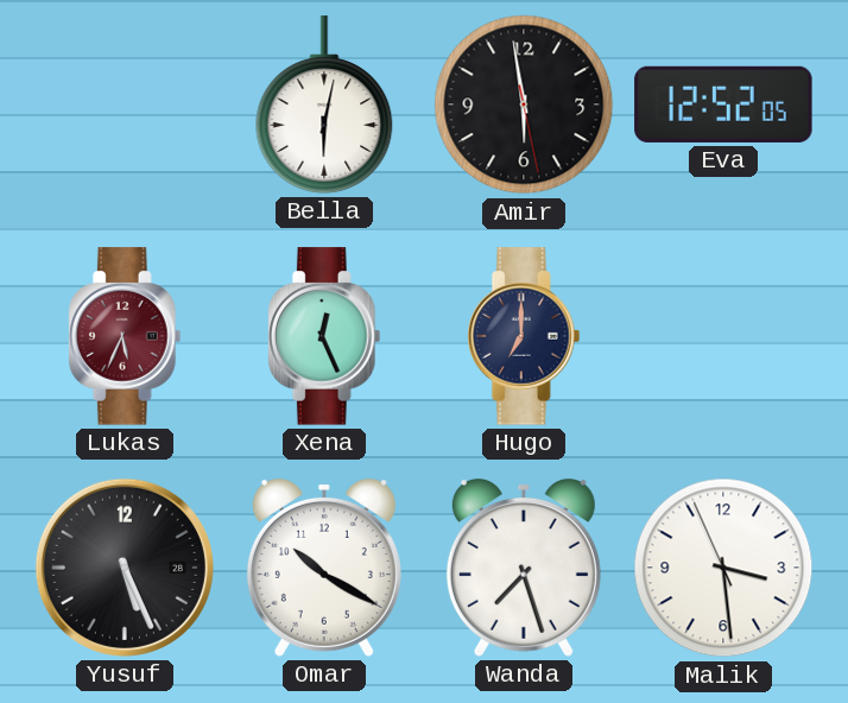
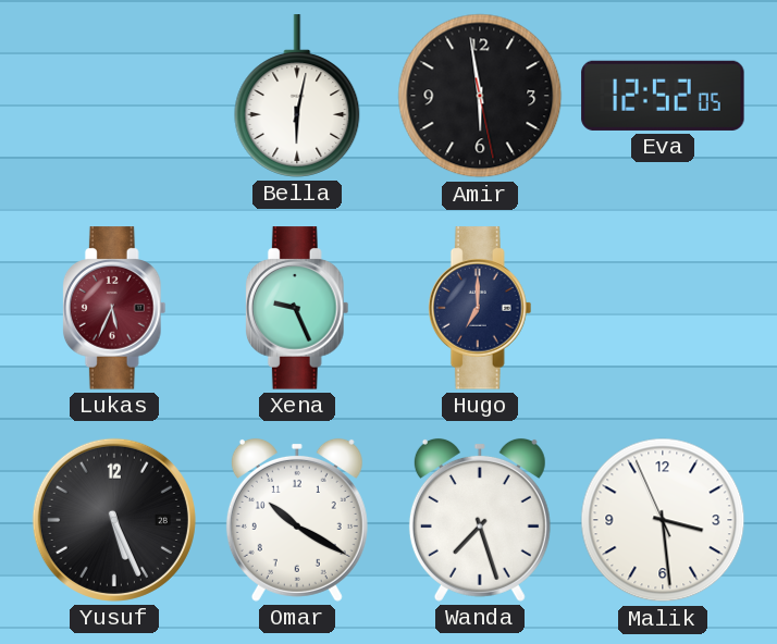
Xena: 12:26 -> 9:26
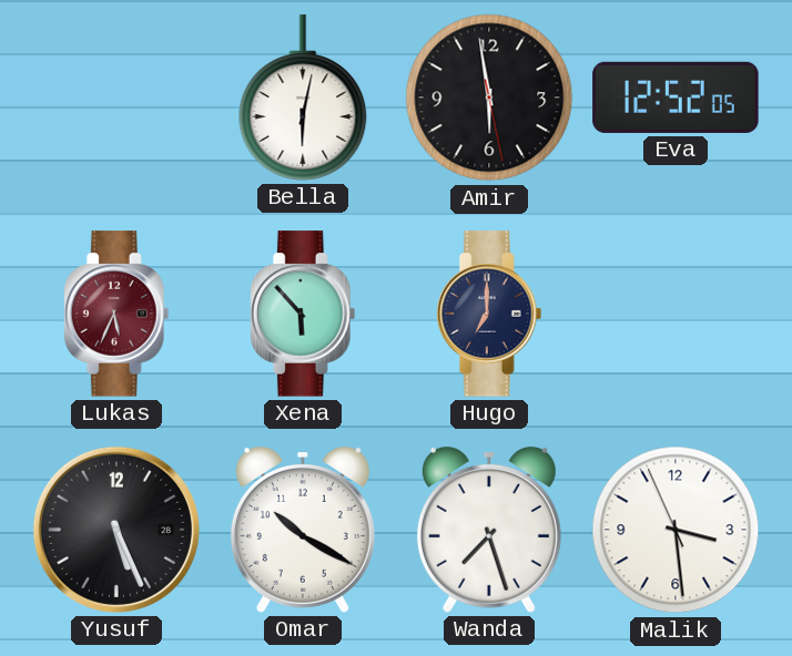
Xena: 9:26 -> 5:53
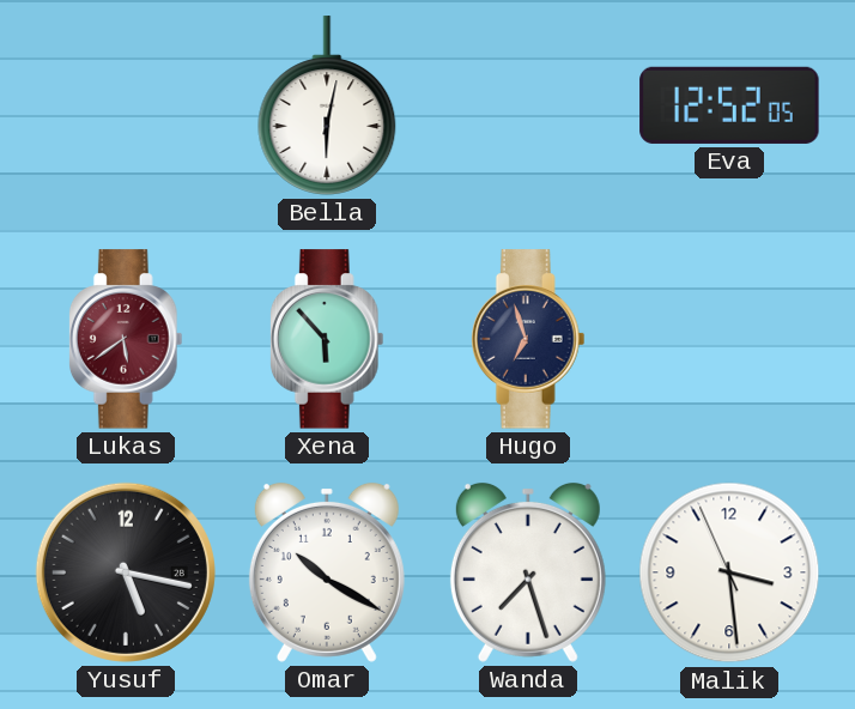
Amir: 5:58 -> none
Lukas: 5:34 -> 5:39
Hugo: 7:00 -> 6:57
Yusuf: 5:26 -> 5:17
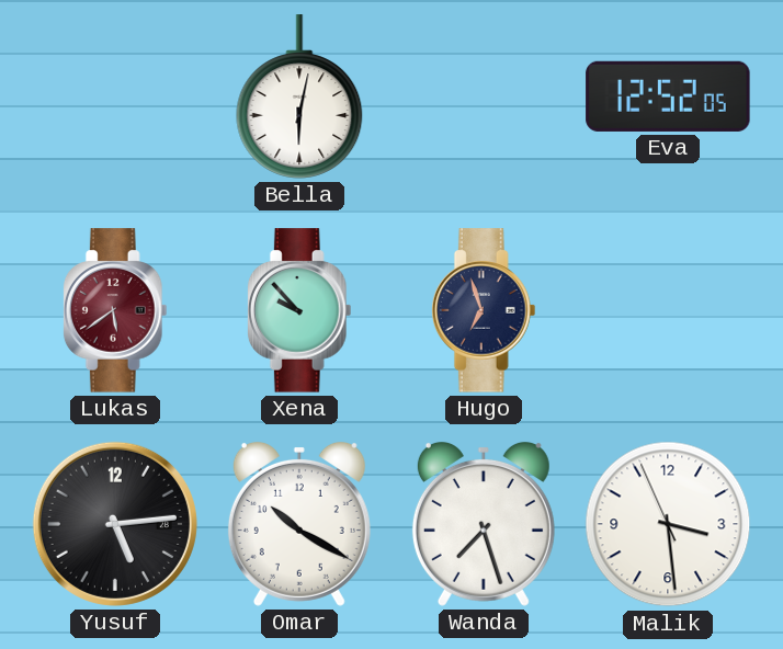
Xena: 5:53 -> 9:53
Yusuf: 5:17 -> 5:14
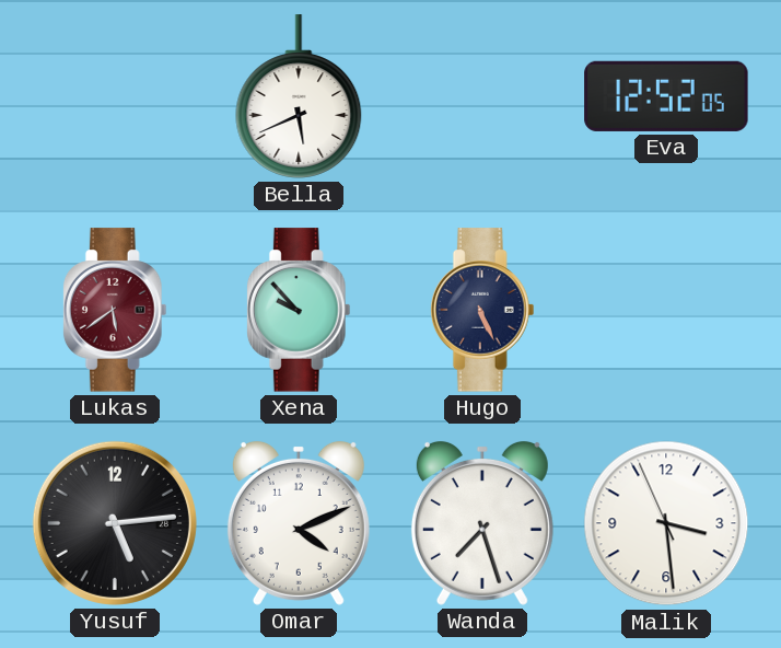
Bella: 6:02 -> 5:41
Hugo: 6:57 -> 5:26
Omar: 10:20 -> 4:11
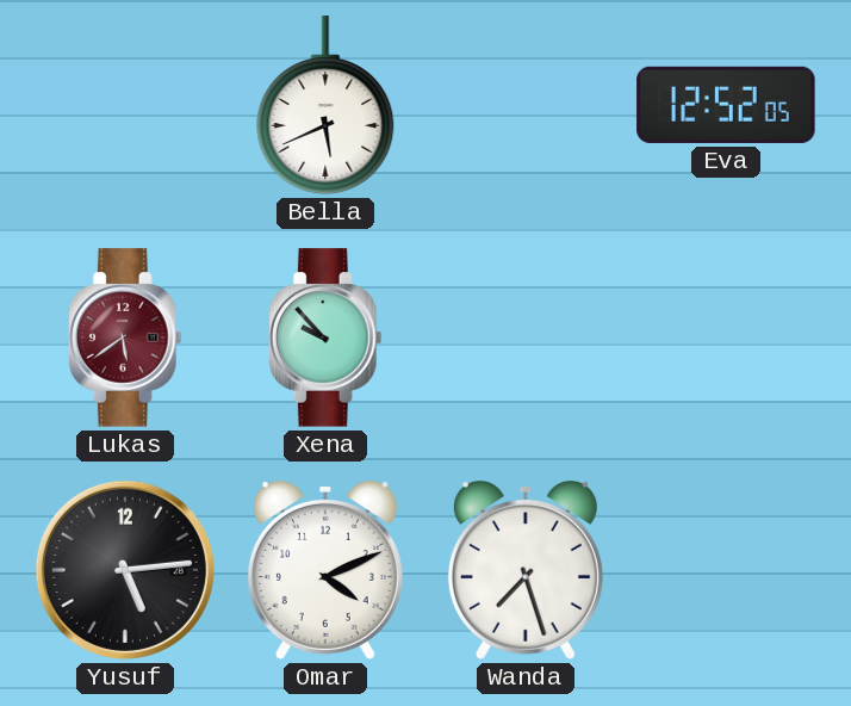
Hugo: 5:26 -> none
Malik: 3:28 -> none
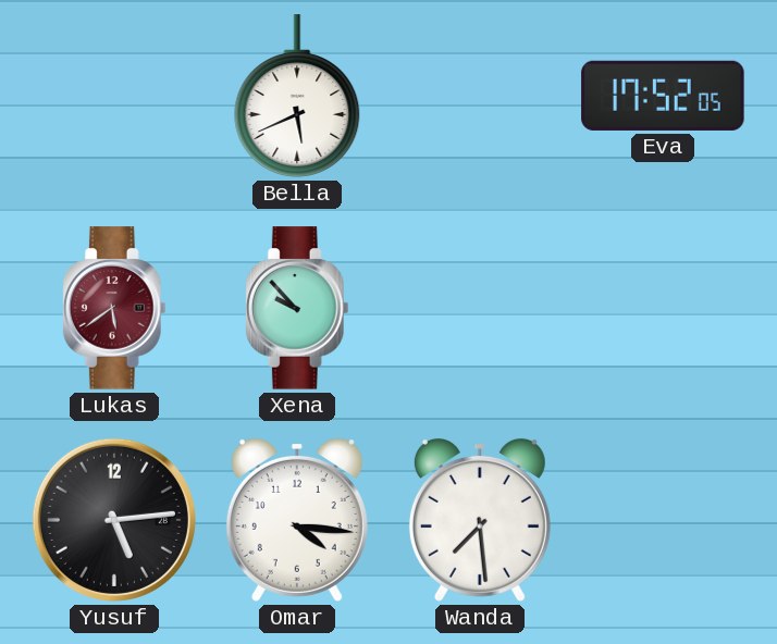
Eva: 12:52 -> 17:52
Omar: 4:11 -> 4:16
Wanda: 7:27 -> 7:29
